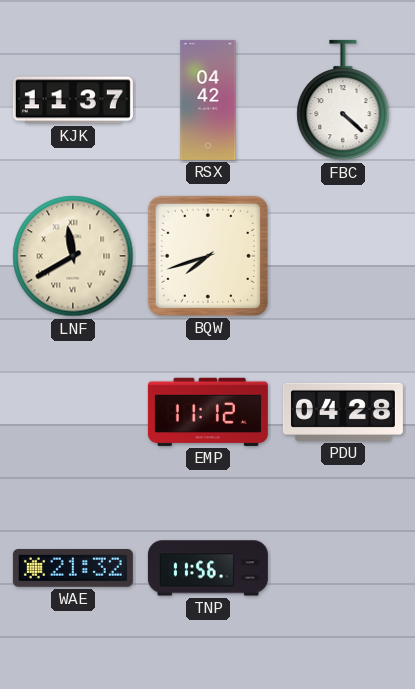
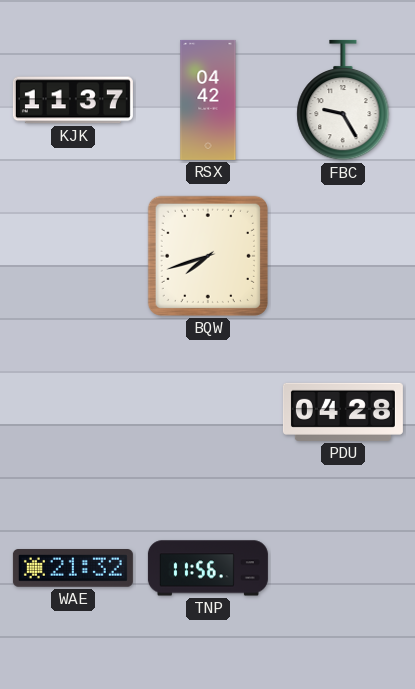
FBC: 4:22 -> 9:25
LNF: 11:40 -> none
EMP: 11:12 -> none
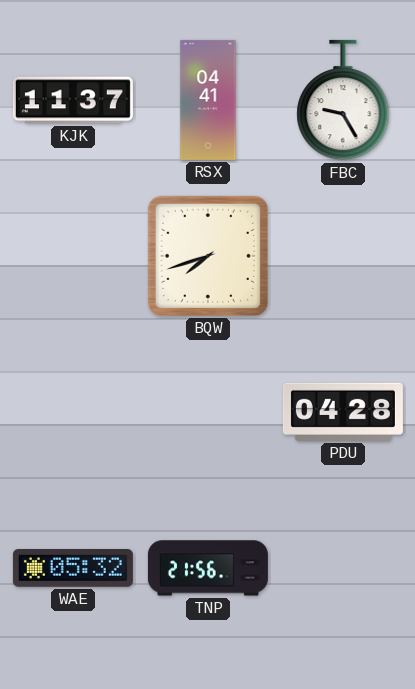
RSX: 04:42 -> 04:41
WAE: 21:32 -> 05:32
TNP: 11:56 -> 21:56
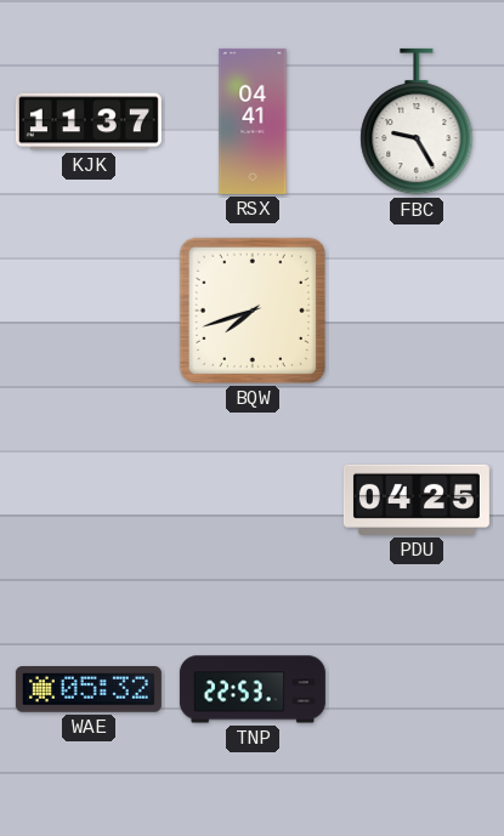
PDU: 04:28 -> 04:25
TNP: 21:56 -> 22:53
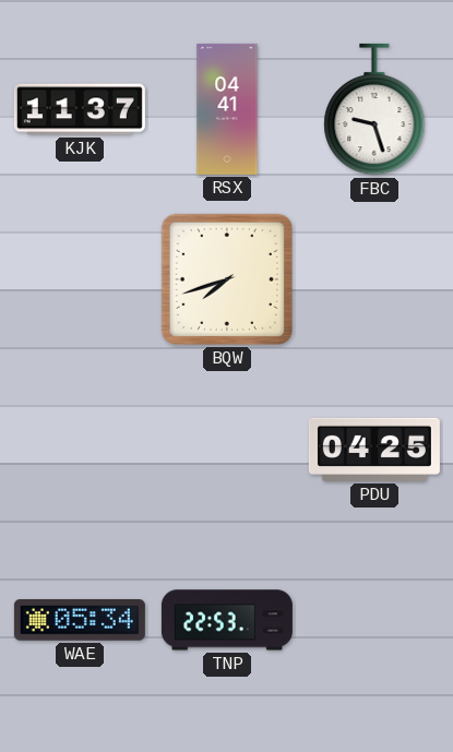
FBC: 9:25 -> 9:27
WAE: 05:32 -> 05:34
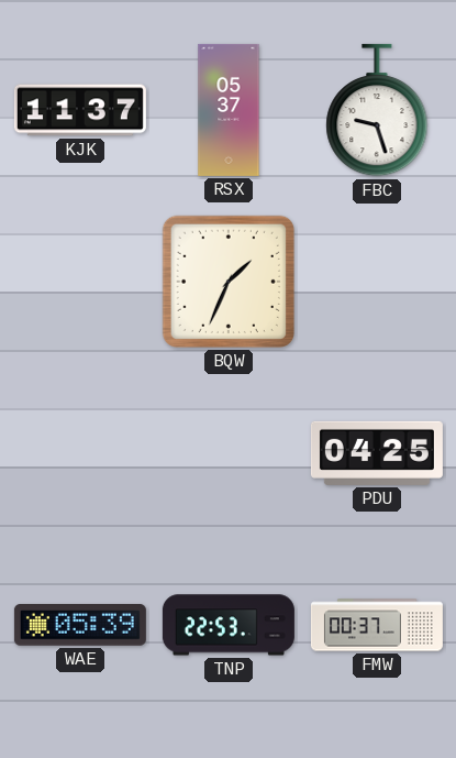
RSX: 04:41 -> 05:37
BQW: 7:42 -> 1:34
WAE: 05:34 -> 05:39
FMW: none -> 00:37
